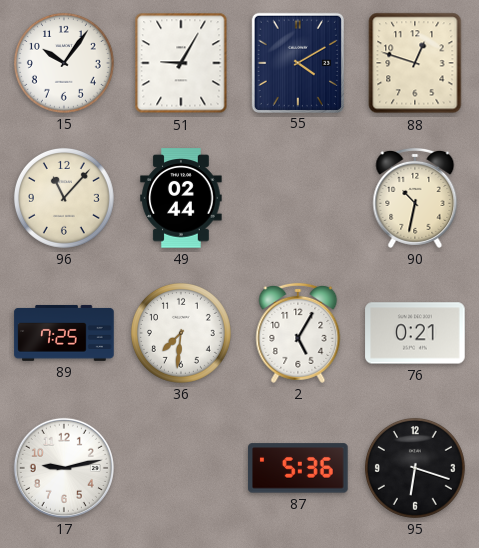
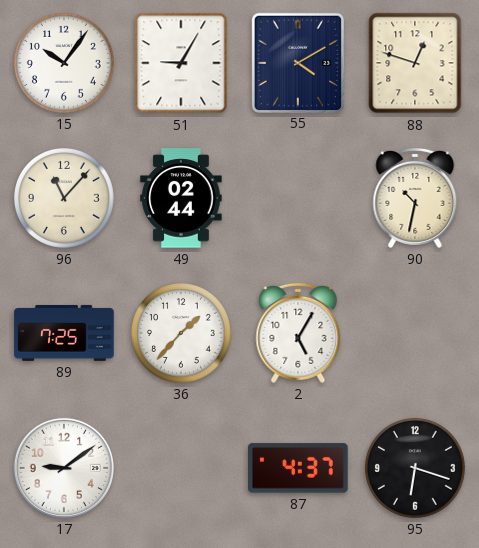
36: 7:31 -> 1:37
76: 0:21 -> none
17: 9:13 -> 9:09
87: 5:36 -> 4:37
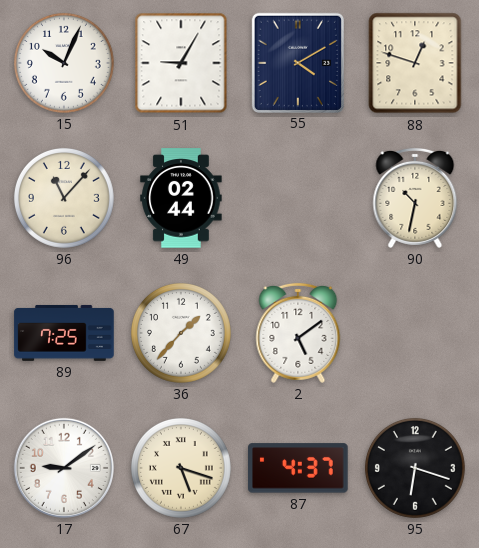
15: 10:06 -> 10:04
2: 5:05 -> 5:09
67: none -> 5:18
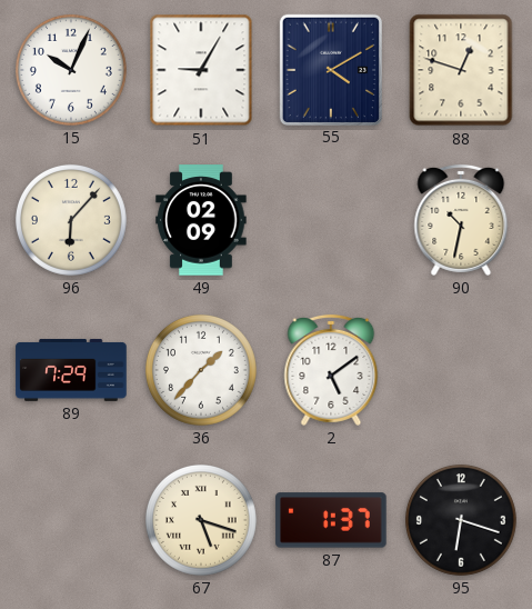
96: 11:07 -> 6:07
49: 02:44 -> 02:09
89: 7:25 -> 7:29
17: 9:09 -> none
87: 4:37 -> 1:37
